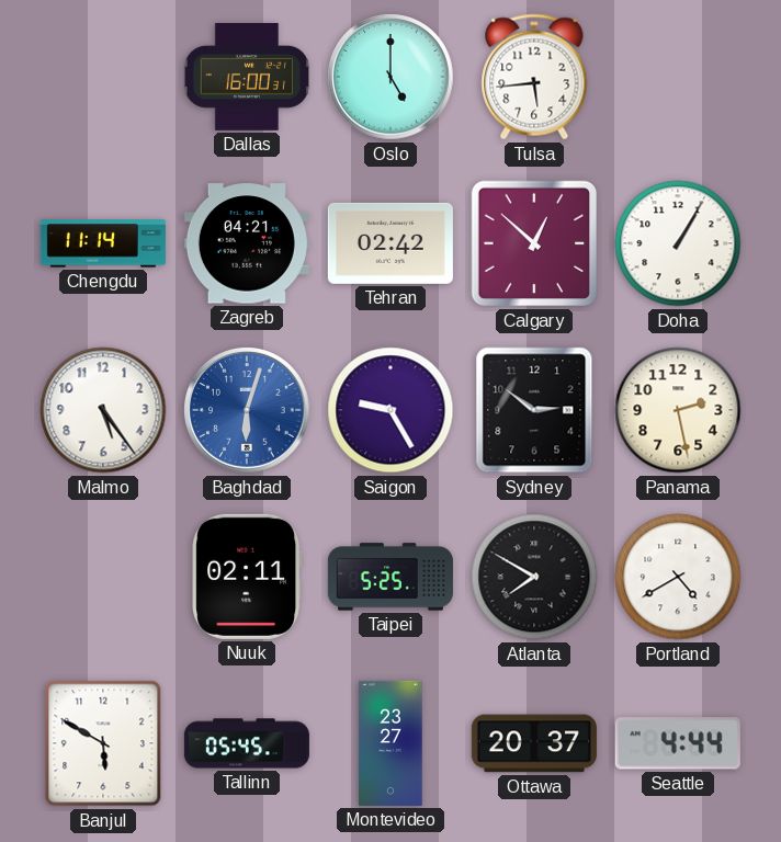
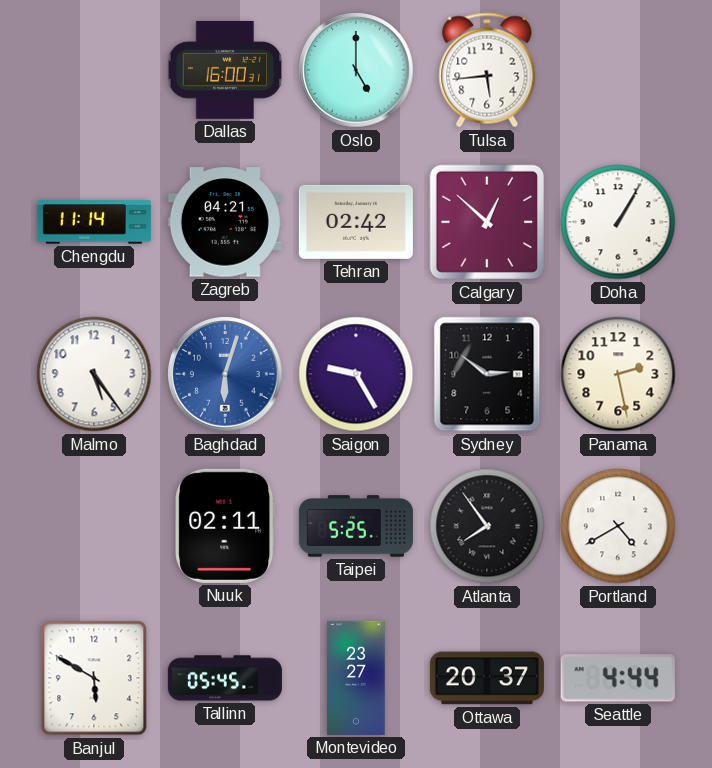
Atlanta: 7:50 -> 7:54
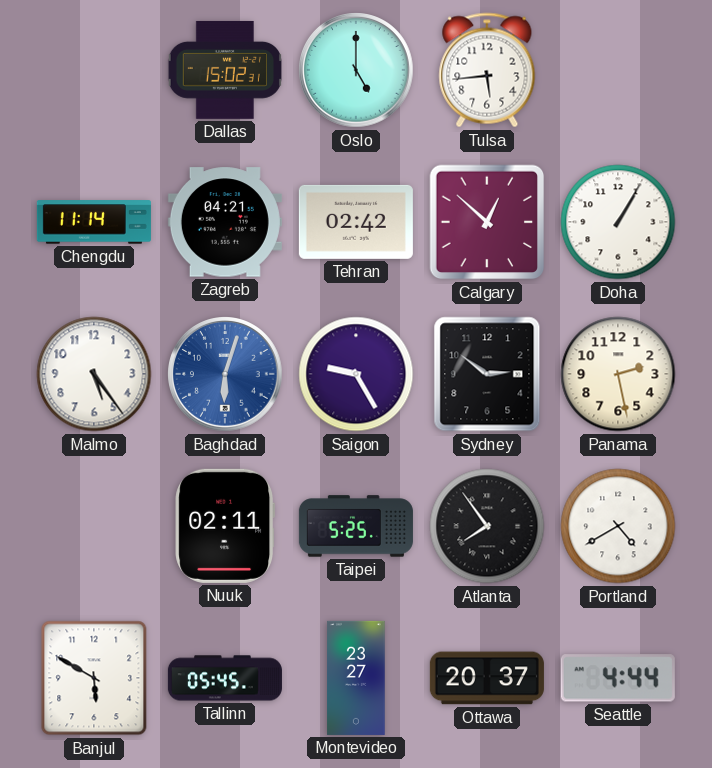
Dallas: 16:00 -> 15:02
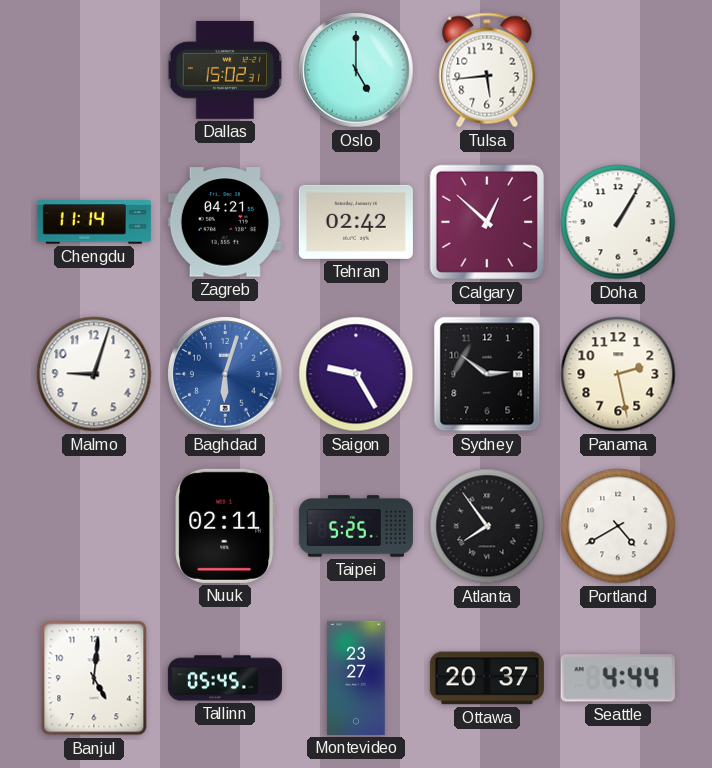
Malmo: 5:24 -> 9:03
Banjul: 5:50 -> 5:01
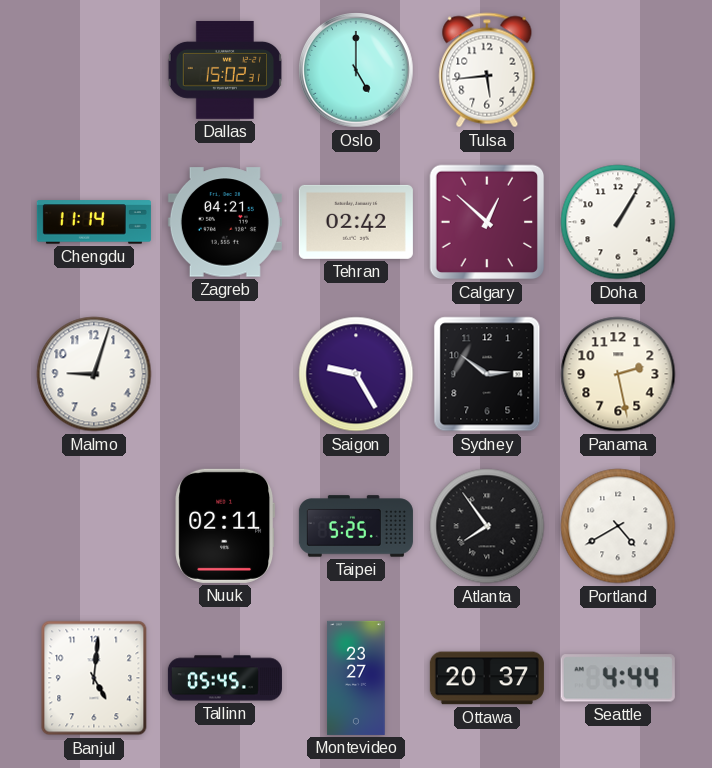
Baghdad: 6:03 -> none
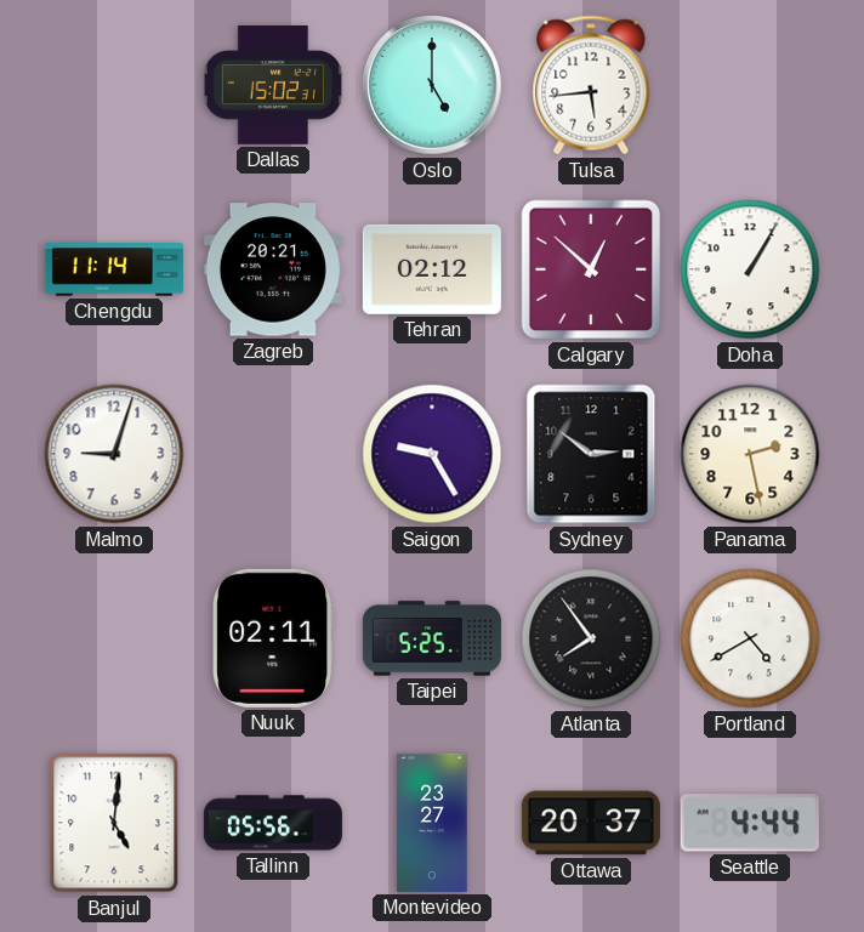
Zagreb: 04:21 -> 20:21
Tehran: 02:42 -> 02:12
Tallinn: 05:45 -> 05:56
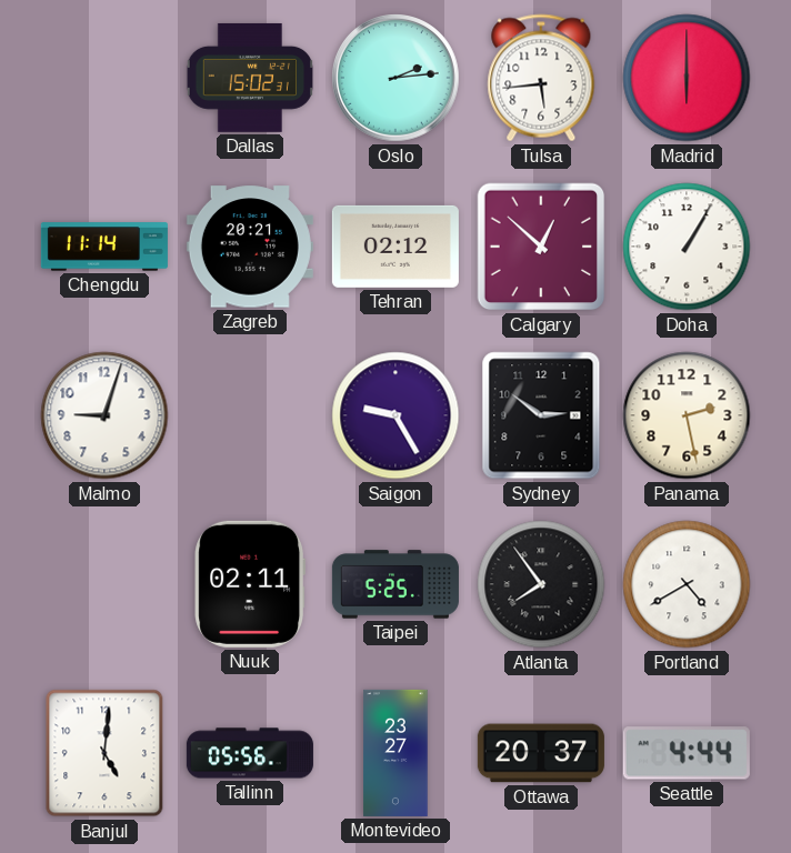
Oslo: 5:00 -> 2:14
Madrid: none -> 6:00
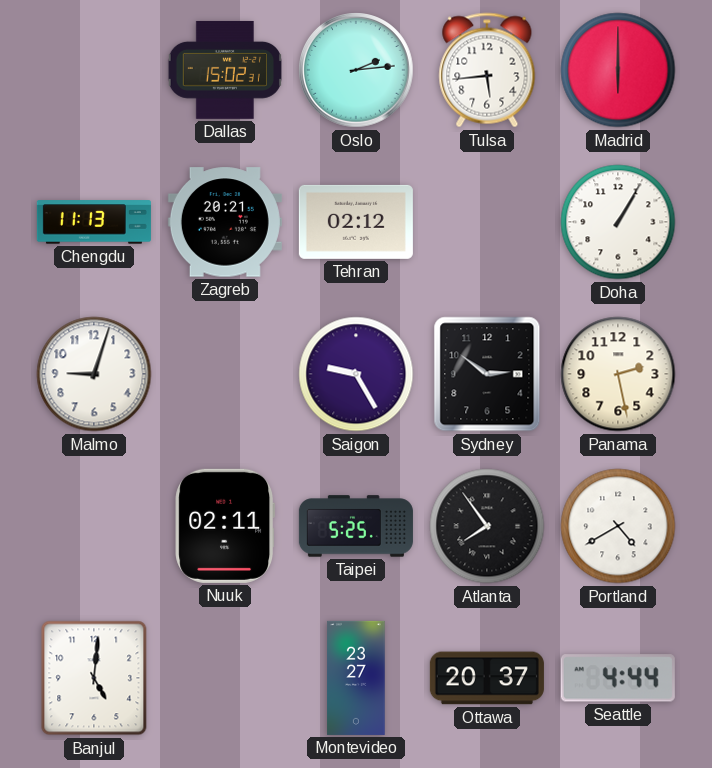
Chengdu: 11:14 -> 11:13
Calgary: 12:52 -> none
Tallinn: 05:56 -> none
